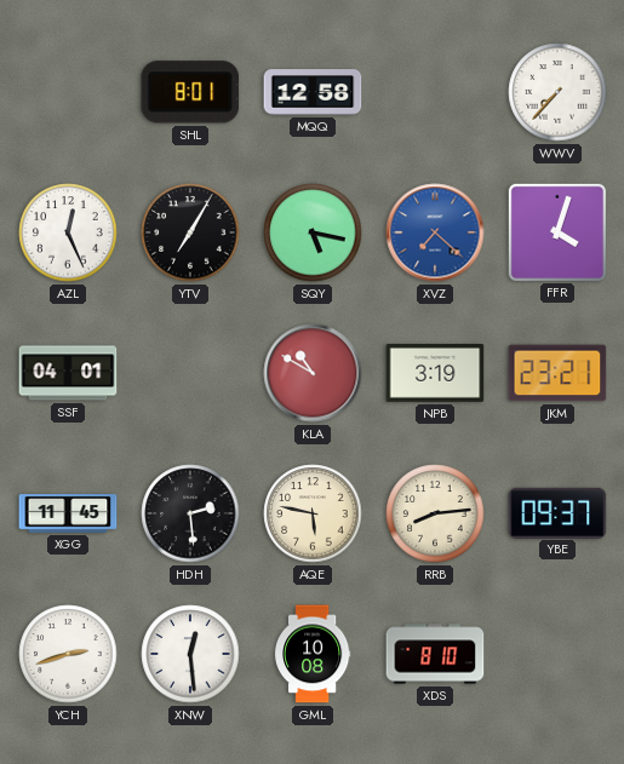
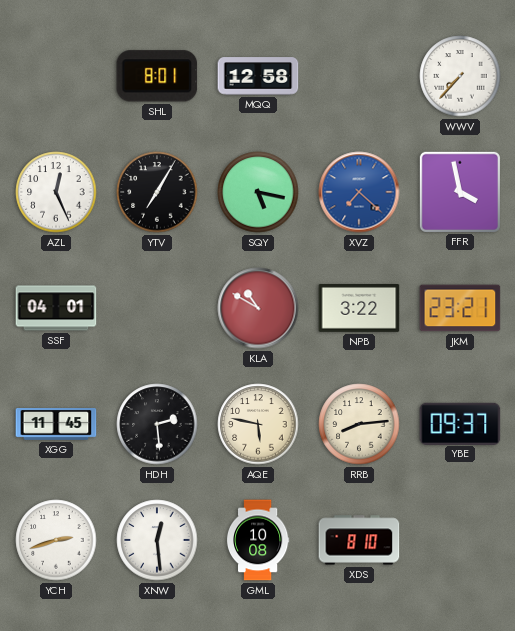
FFR: 4:03 -> 3:58
NPB: 3:19 -> 3:22
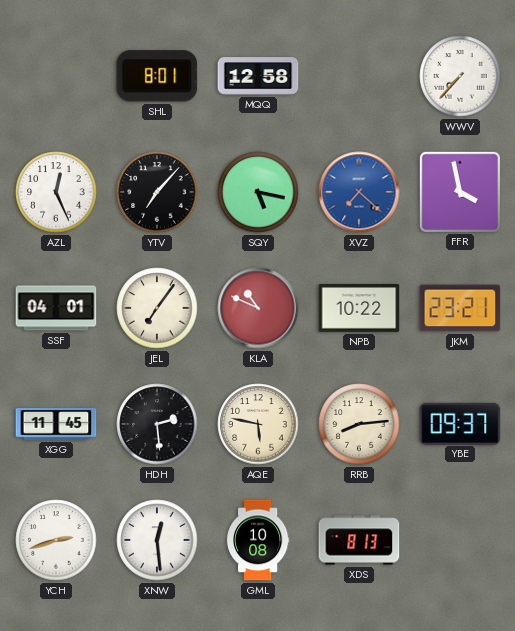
YTV: 7:05 -> 7:07
JEL: none -> 7:06
KLA: 10:50 -> 10:49
NPB: 3:22 -> 10:22
XDS: 8:10 -> 8:13
